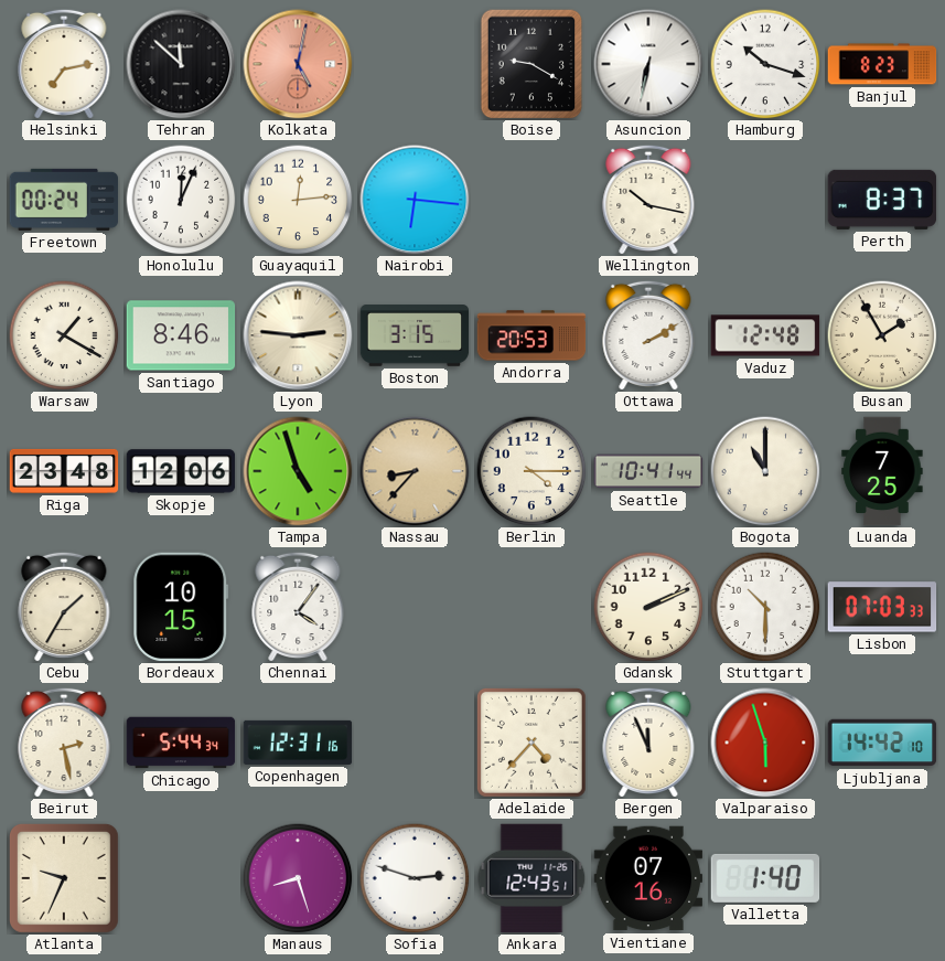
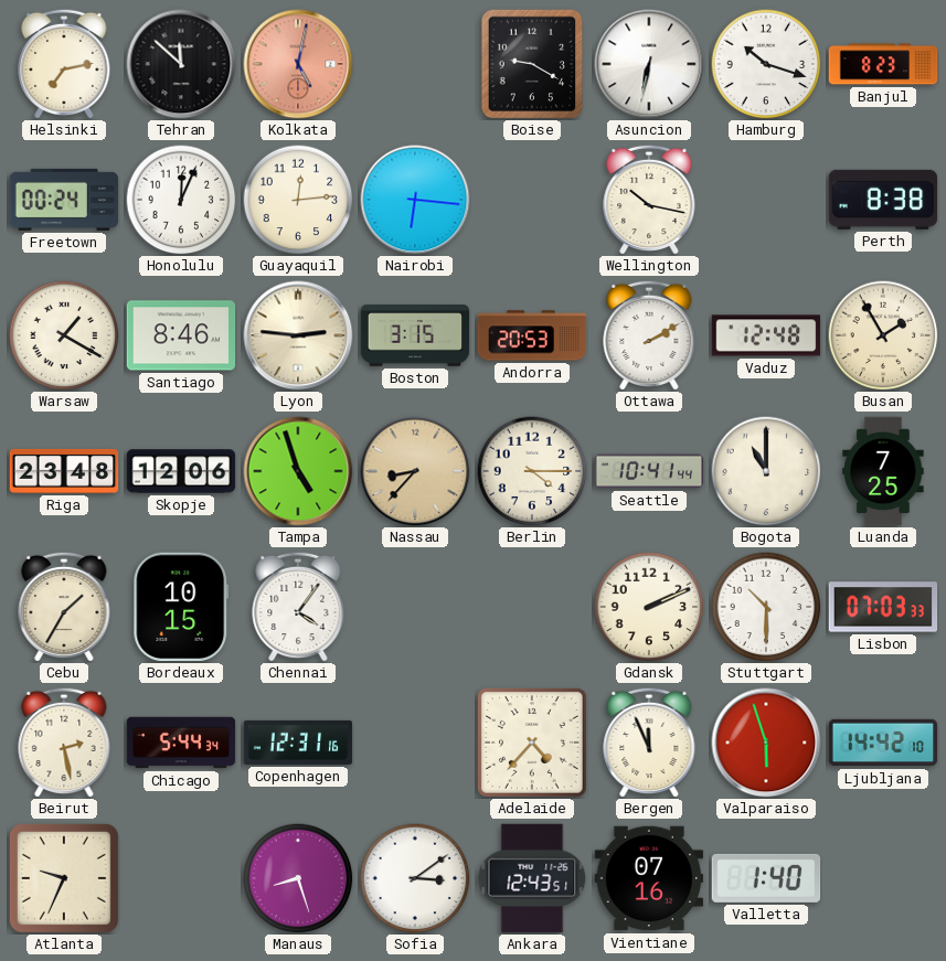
Perth: 8:37 -> 8:38
Sofia: 2:48 -> 3:09
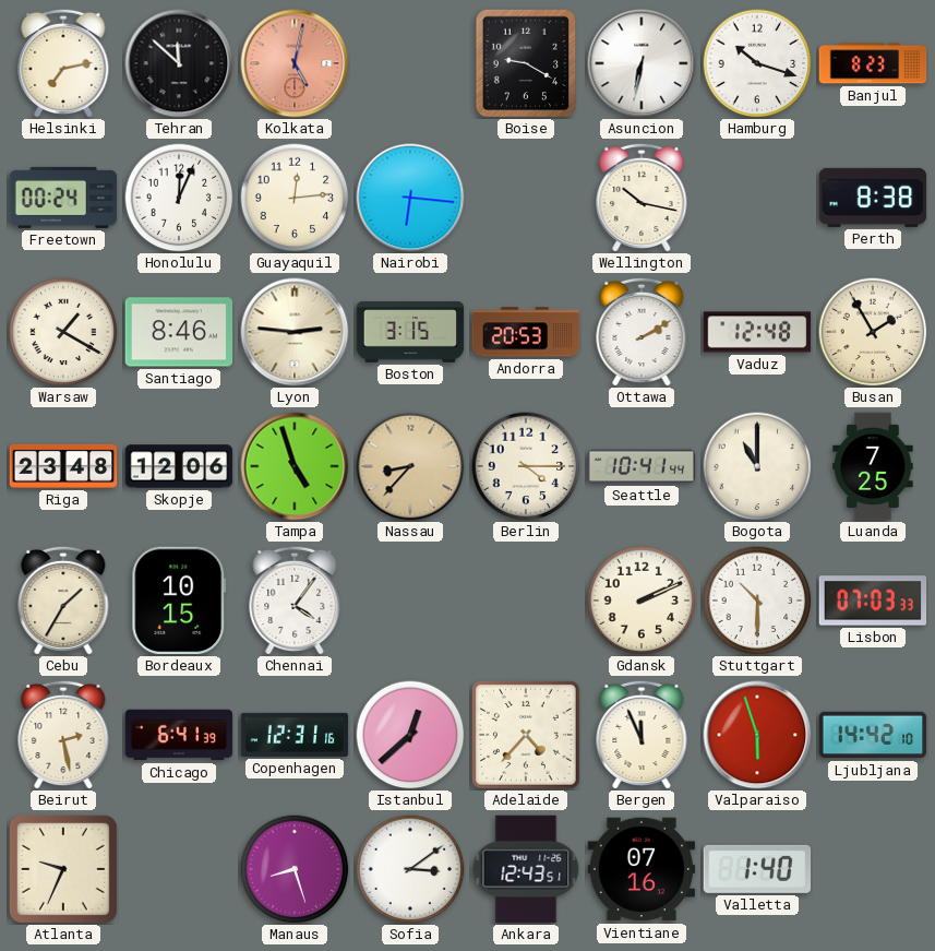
Chicago: 5:44 -> 6:41
Istanbul: none -> 12:38
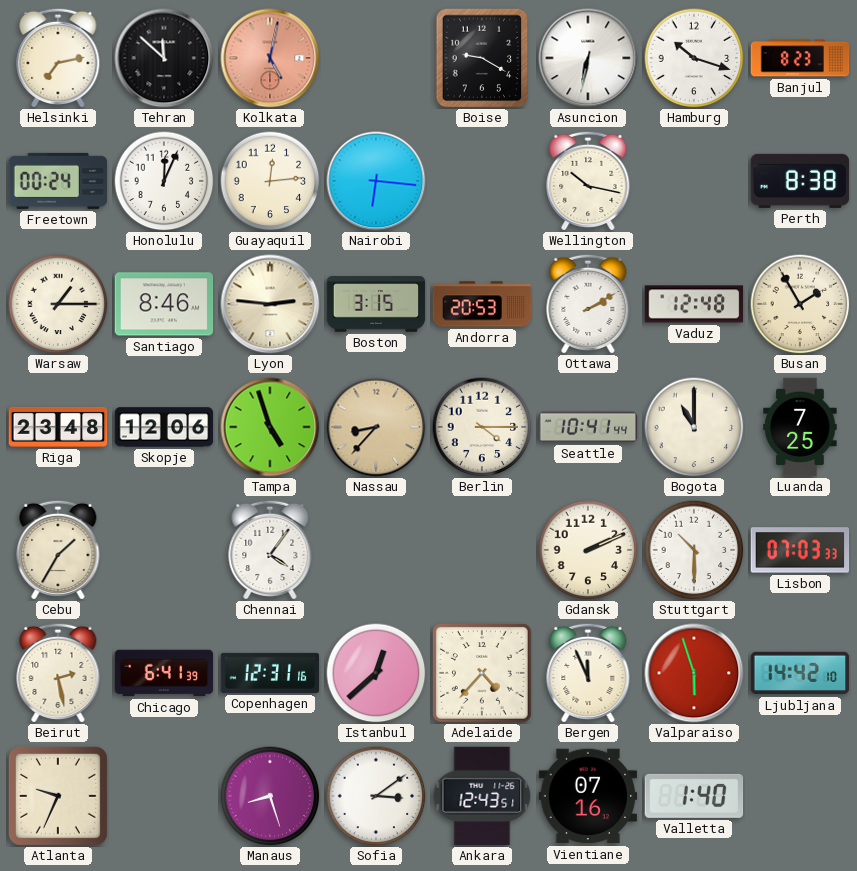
Warsaw: 1:20 -> 1:15
Bordeaux: 10:15 -> none
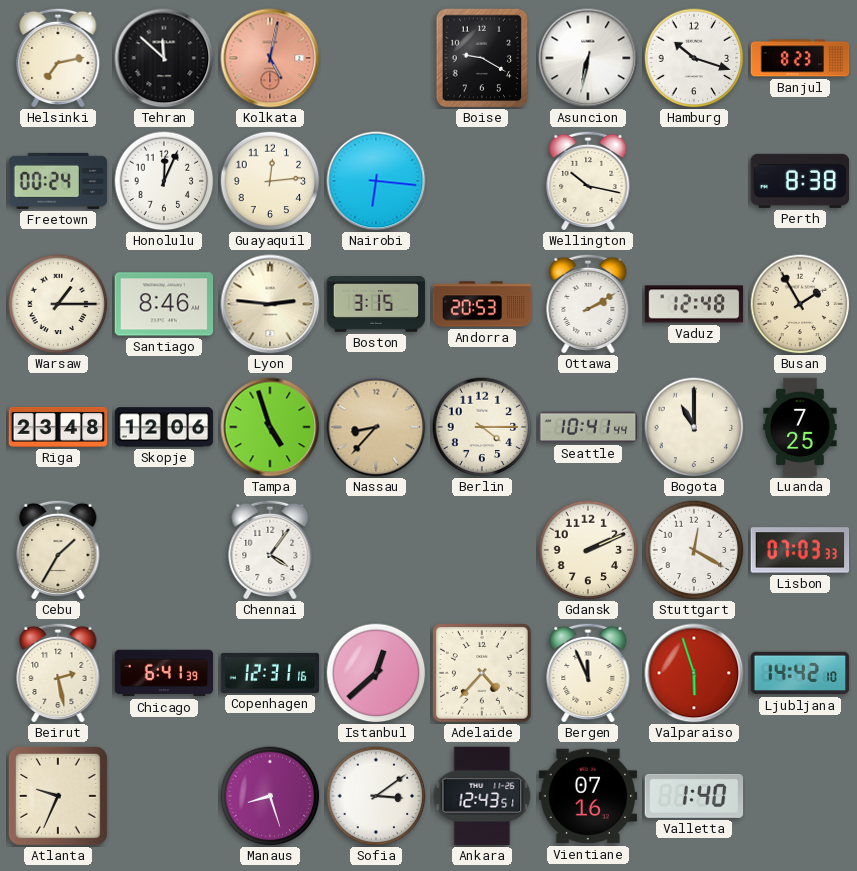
Stuttgart: 10:30 -> 12:20
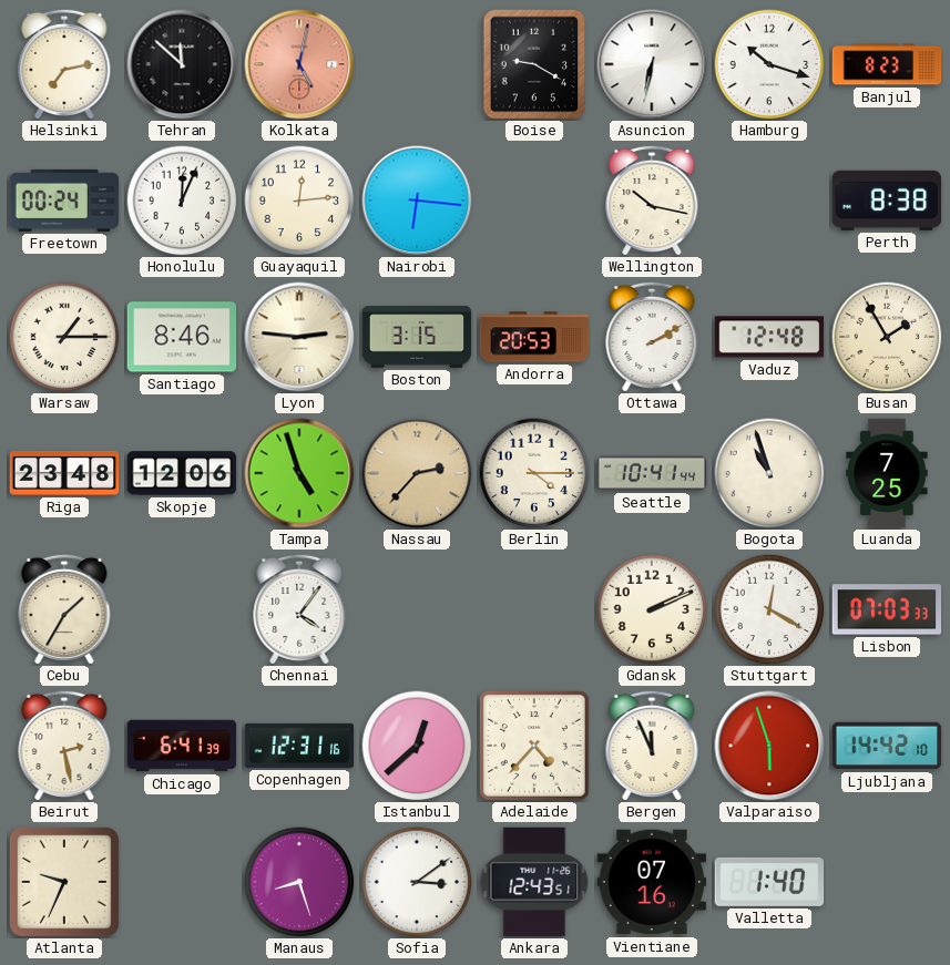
Nassau: 8:37 -> 2:37
Bogota: 11:00 -> 10:57
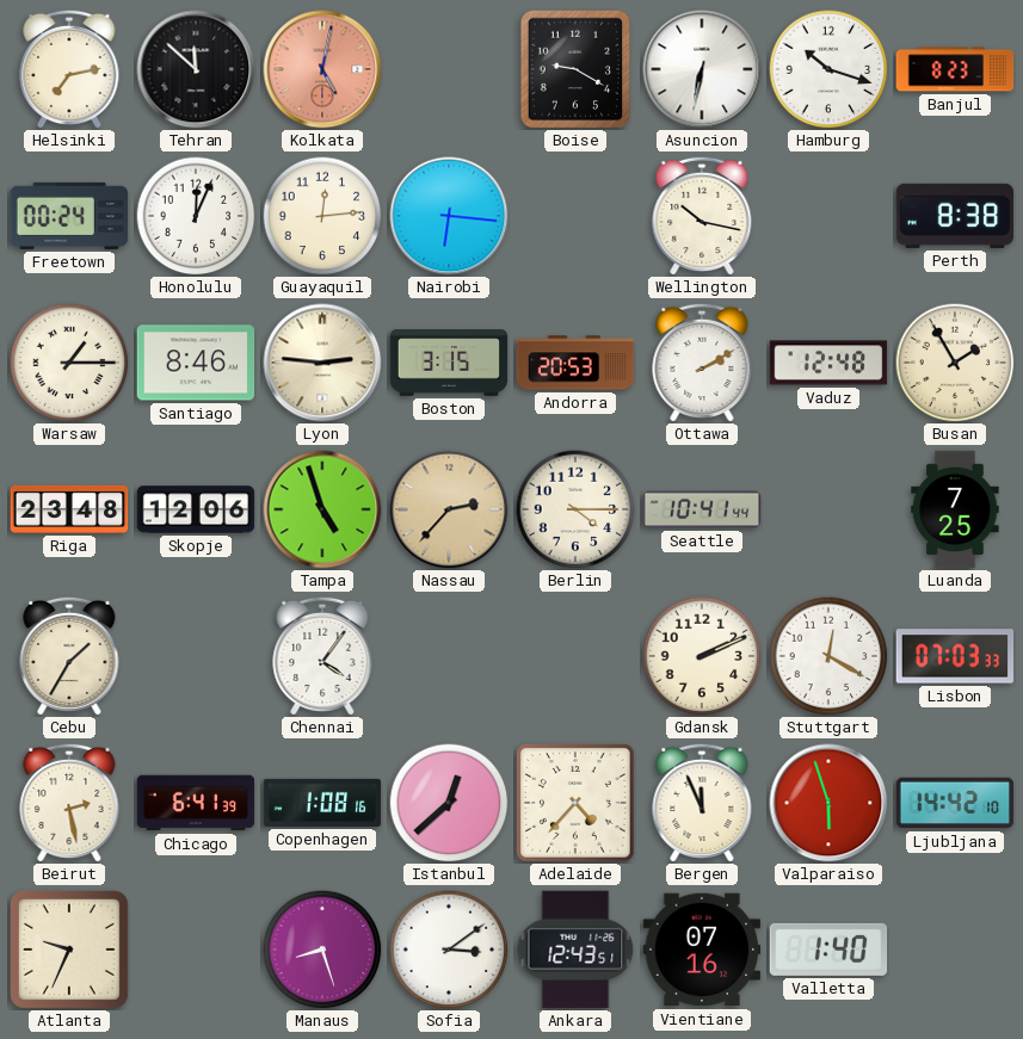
Bogota: 10:57 -> none
Copenhagen: 12:31 -> 1:08
